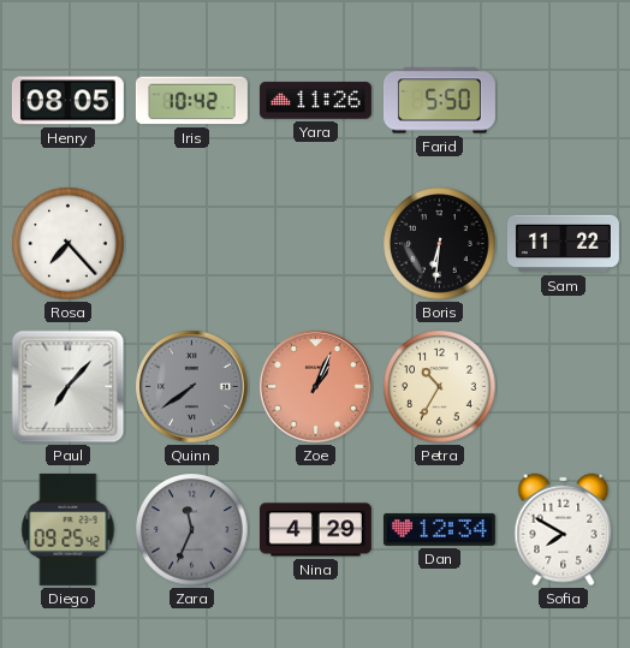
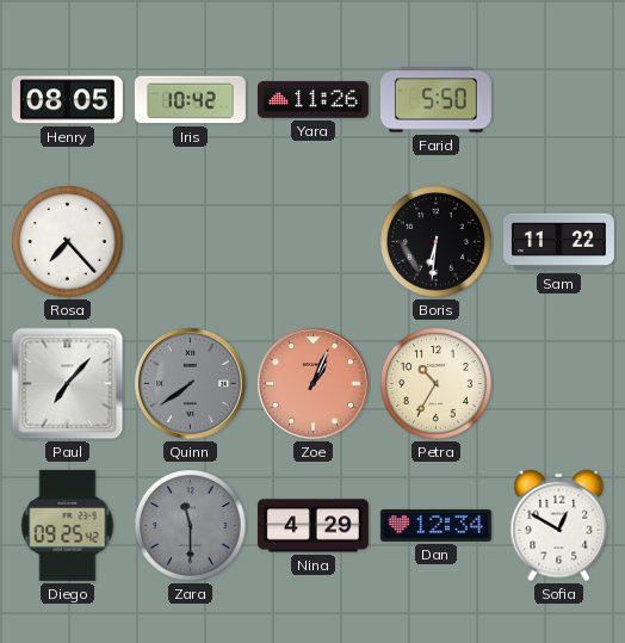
Zara: 11:34 -> 11:30
Sofia: 7:50 -> 12:50
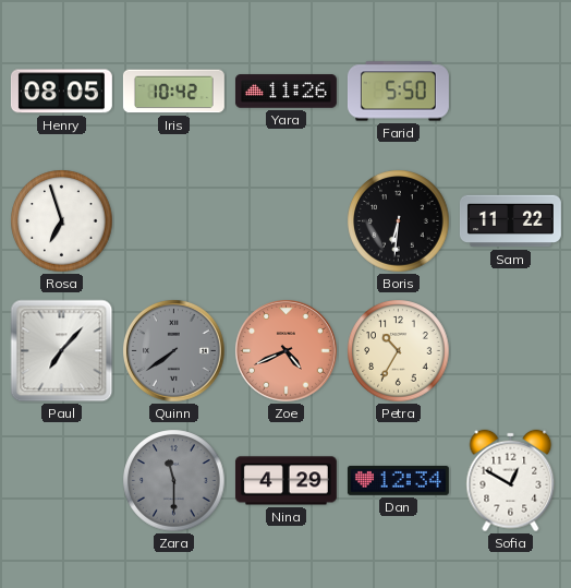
Rosa: 7:23 -> 6:57
Zoe: 1:04 -> 4:41
Diego: 09:25 -> none
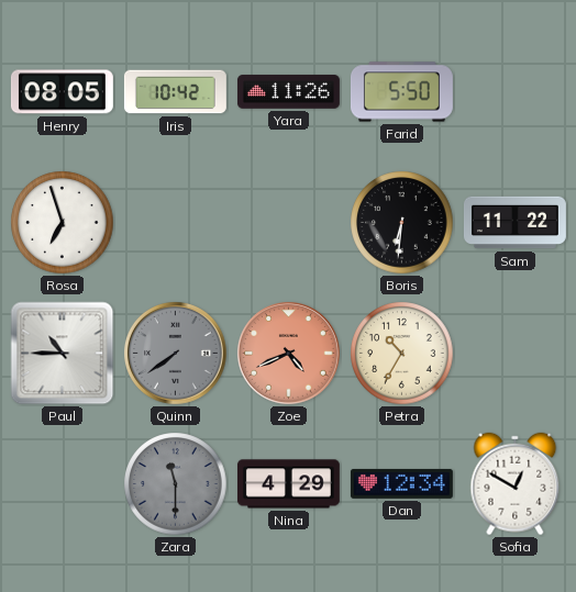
Paul: 7:07 -> 10:45
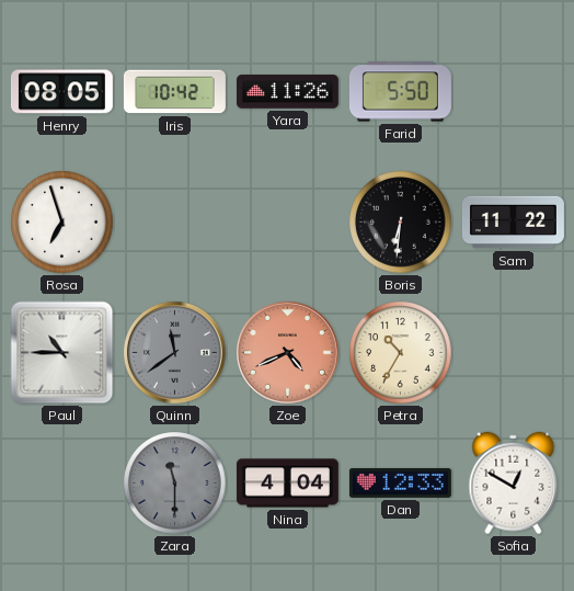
Quinn: 7:39 -> 11:39
Nina: 4:29 -> 4:04
Dan: 12:34 -> 12:33
